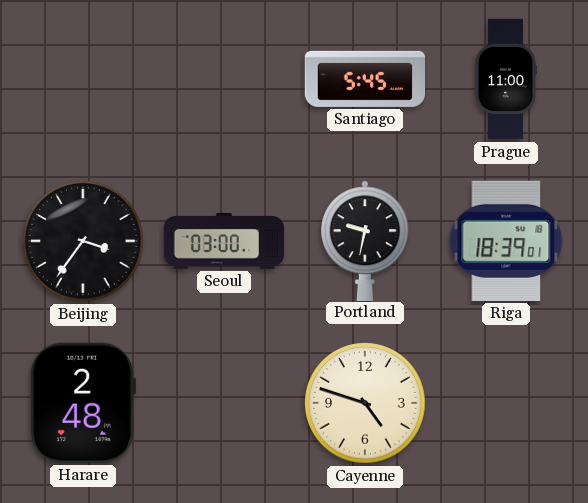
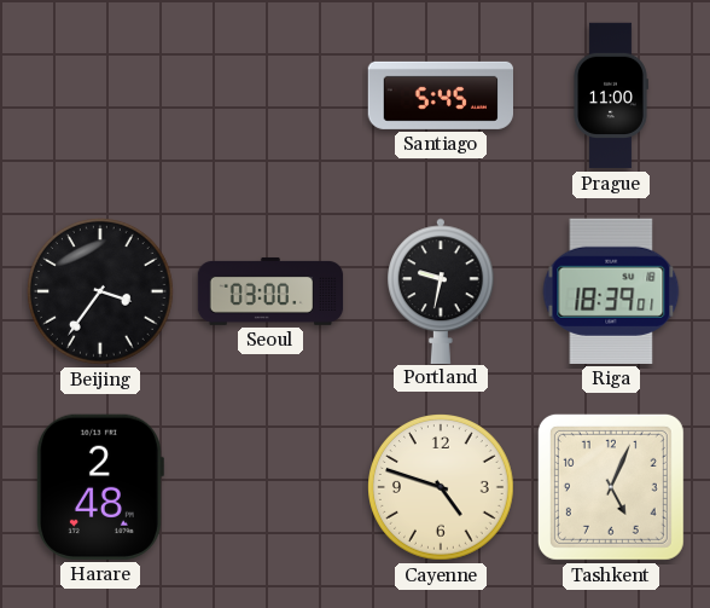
Tashkent: none -> 5:04
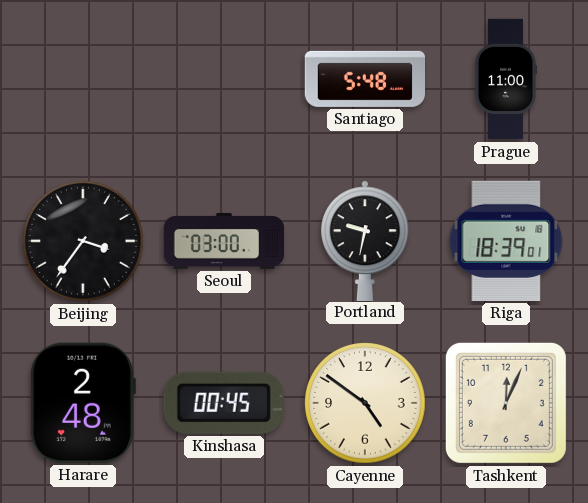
Santiago: 5:45 -> 5:48
Kinshasa: none -> 00:45
Cayenne: 4:48 -> 4:51
Tashkent: 5:04 -> 12:04
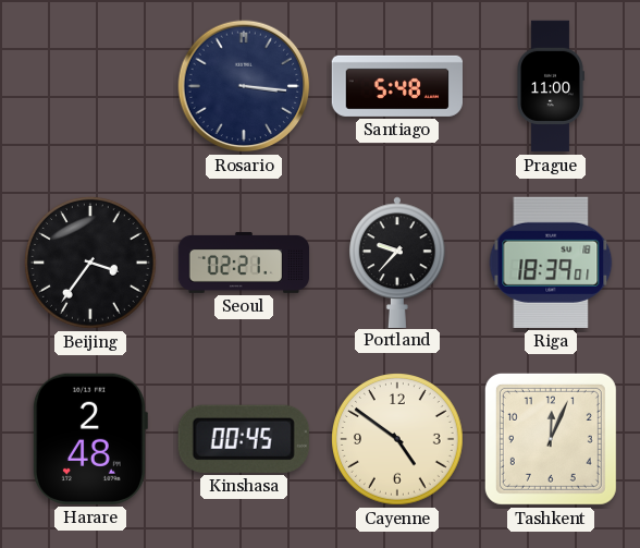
Rosario: none -> 3:16
Seoul: 03:00 -> 02:21
Portland: 9:32 -> 9:37
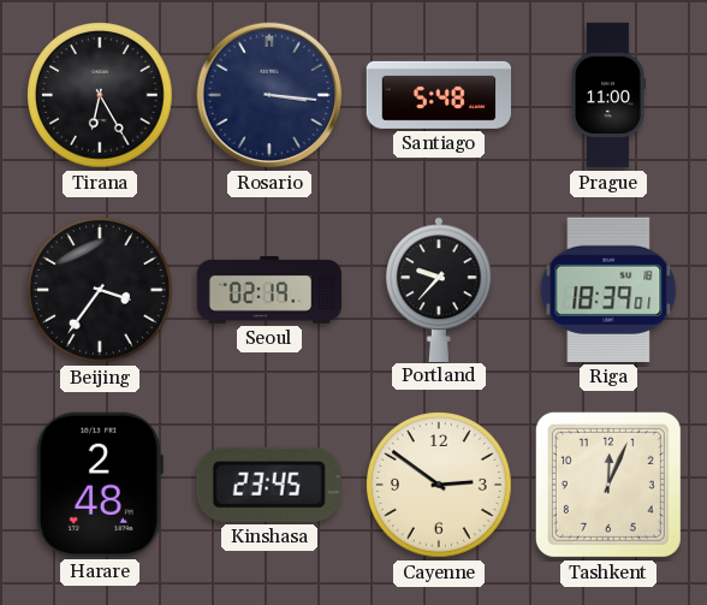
Tirana: none -> 6:25
Seoul: 02:21 -> 02:19
Kinshasa: 00:45 -> 23:45
Cayenne: 4:51 -> 2:51
